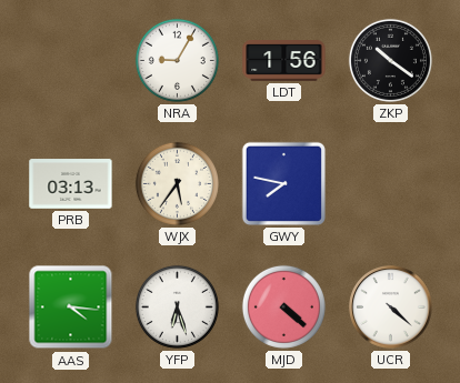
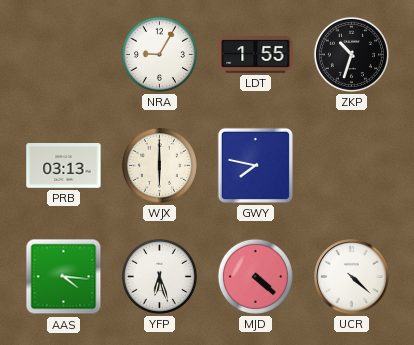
LDT: 1:56 -> 1:55
ZKP: 10:21 -> 10:33
WJX: 5:36 -> 6:00
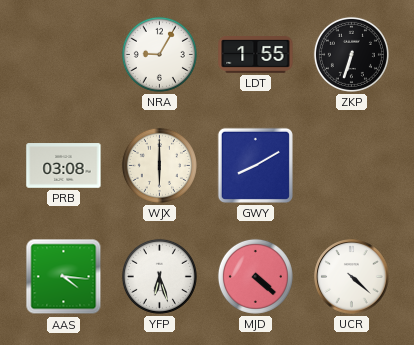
ZKP: 10:33 -> 6:33
PRB: 03:13 -> 03:08
GWY: 7:47 -> 8:10
